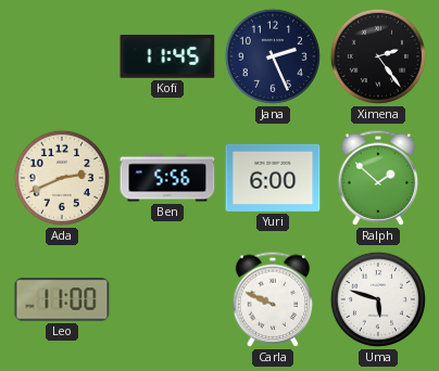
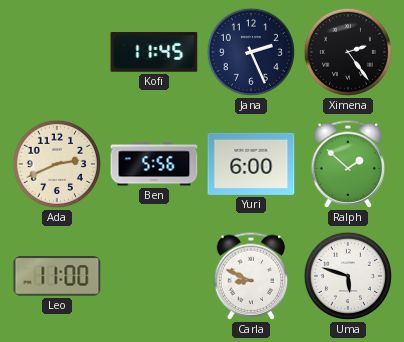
Carla: 9:49 -> 8:49
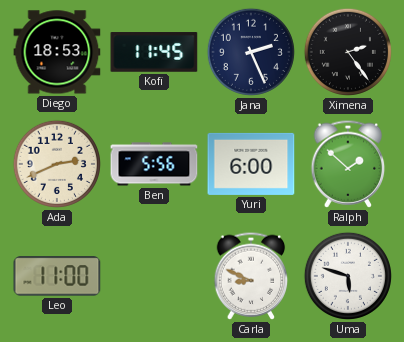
Diego: none -> 18:53
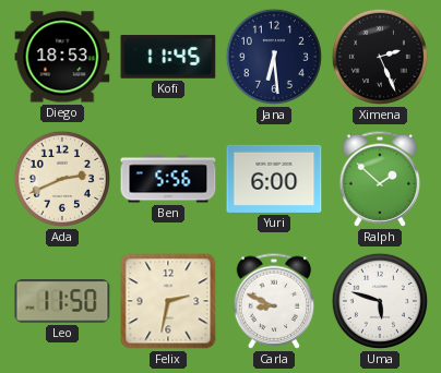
Jana: 2:26 -> 6:29
Ximena: 2:24 -> 2:26
Leo: 11:00 -> 11:50
Felix: none -> 2:32
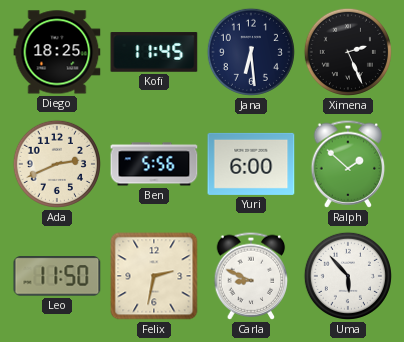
Diego: 18:53 -> 18:25
Uma: 5:48 -> 5:53
